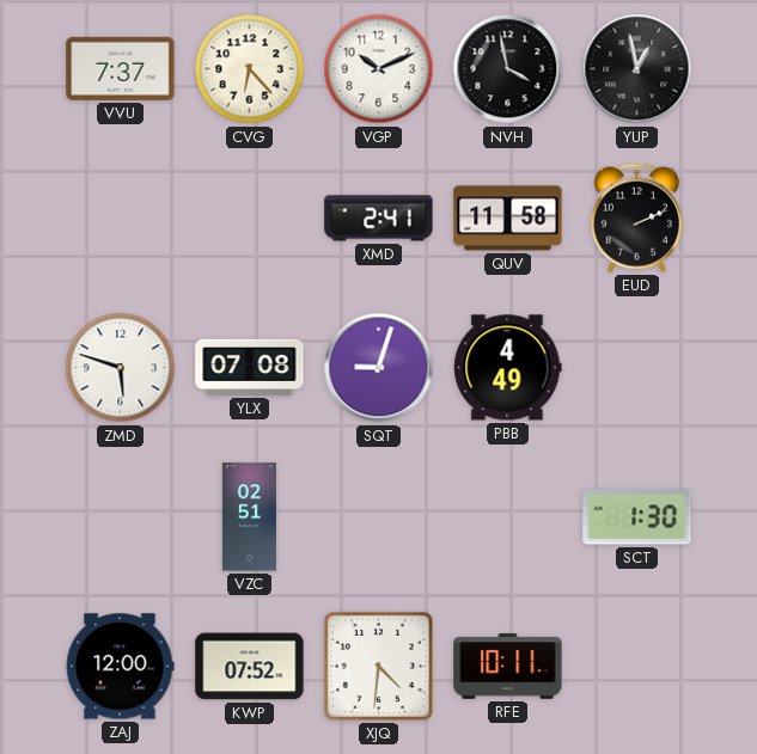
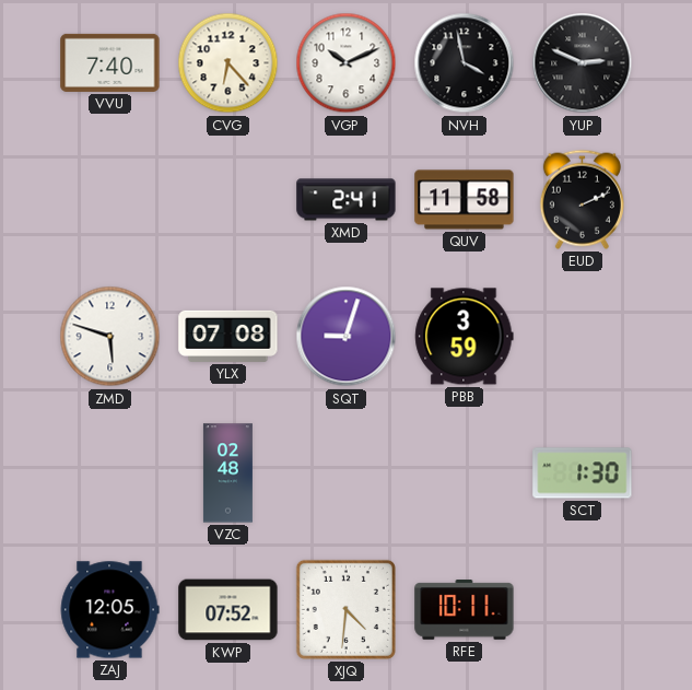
VVU: 7:37 -> 7:40
YUP: 12:58 -> 2:49
PBB: 4:49 -> 3:59
VZC: 02:51 -> 02:48
ZAJ: 12:00 -> 12:05
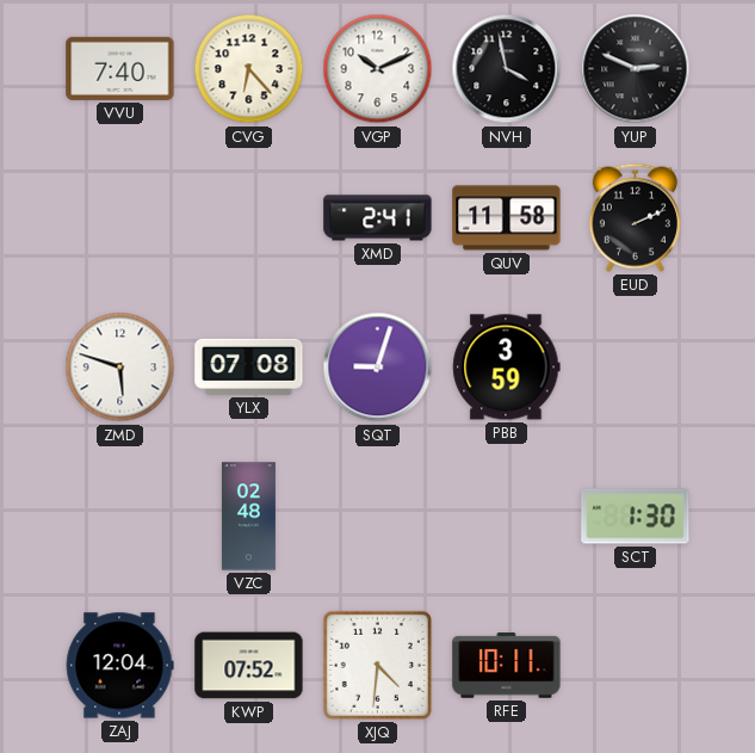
ZAJ: 12:05 -> 12:04
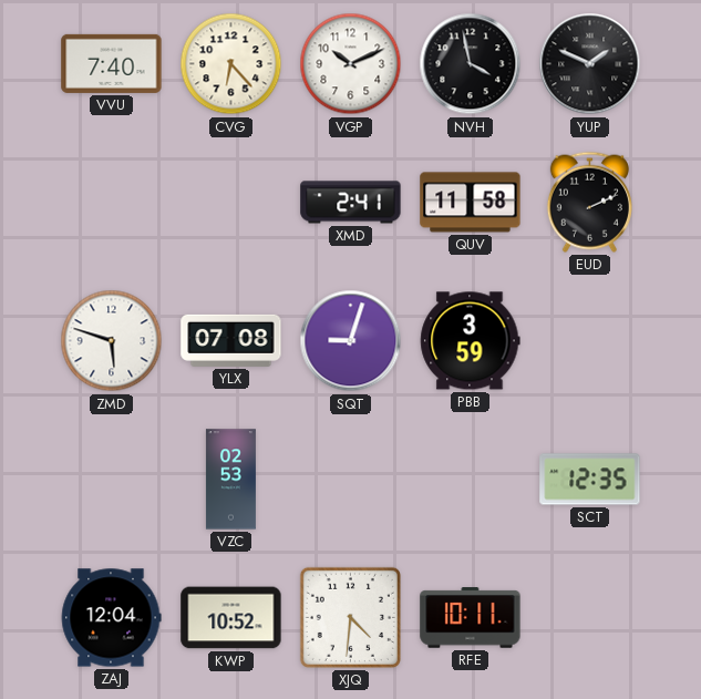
YUP: 2:49 -> 1:49
VZC: 02:48 -> 02:53
SCT: 1:30 -> 12:35
KWP: 07:52 -> 10:52
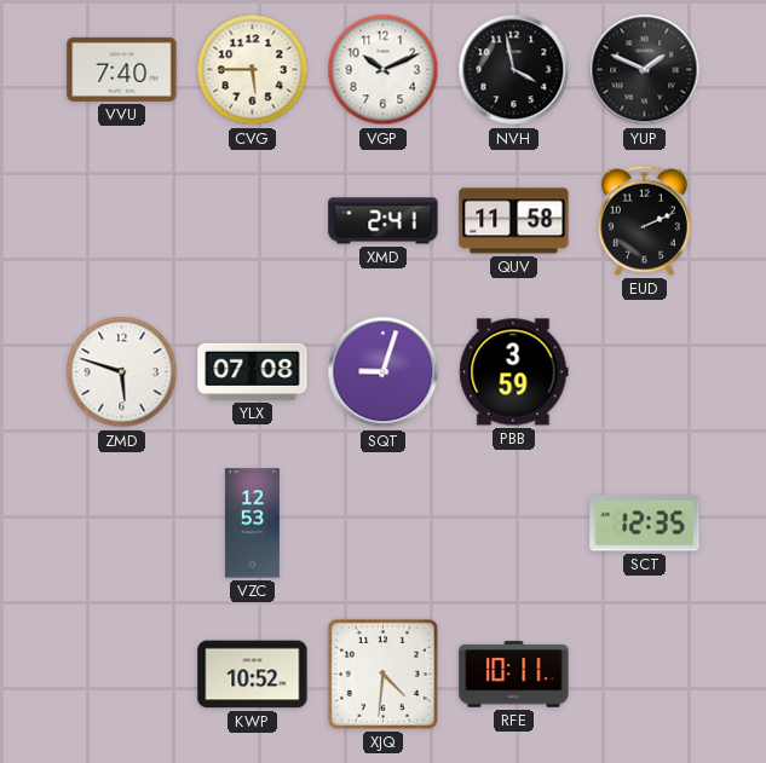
CVG: 6:23 -> 5:45
VZC: 02:53 -> 12:53
ZAJ: 12:04 -> none
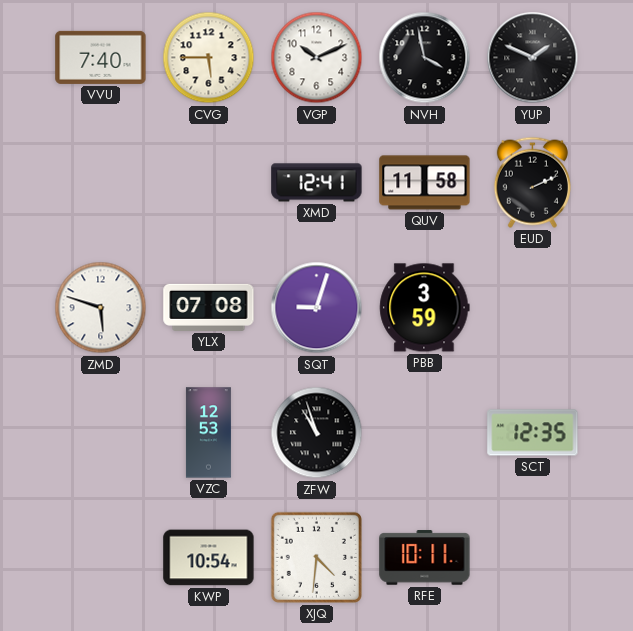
XMD: 2:41 -> 12:41
ZFW: none -> 10:57
KWP: 10:52 -> 10:54
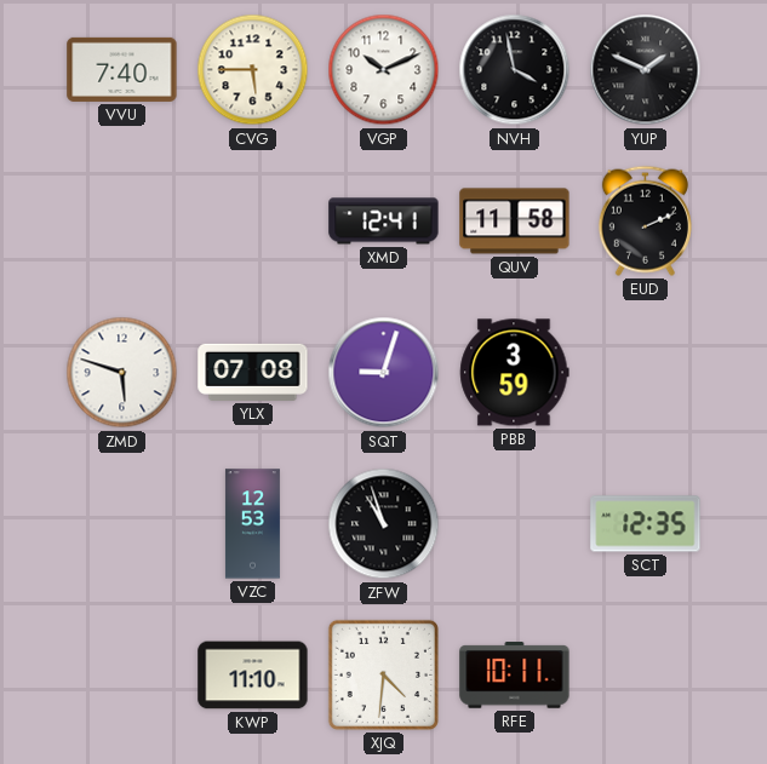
KWP: 10:54 -> 11:10
